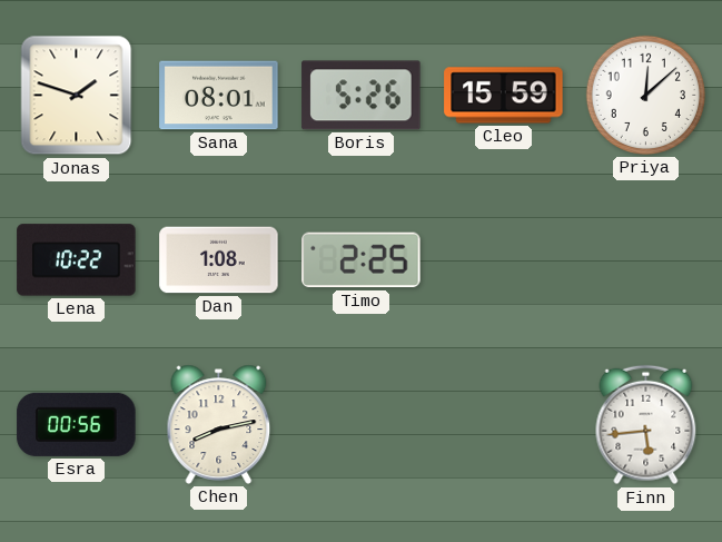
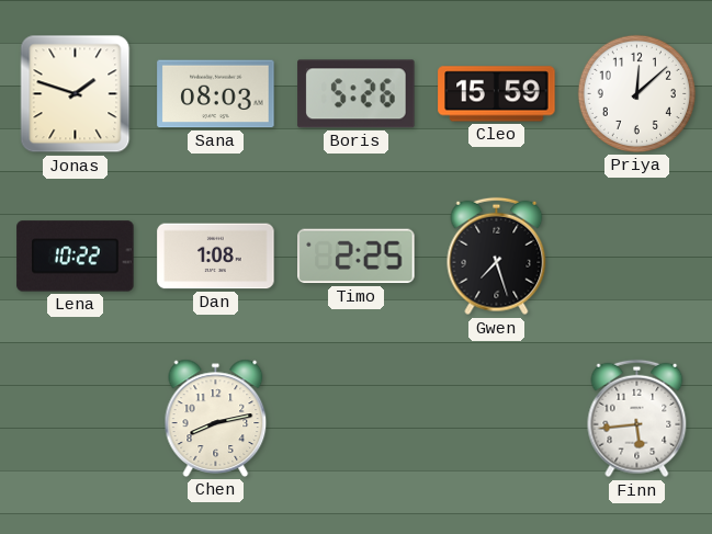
Sana: 08:01 -> 08:03
Gwen: none -> 7:27
Esra: 00:56 -> none
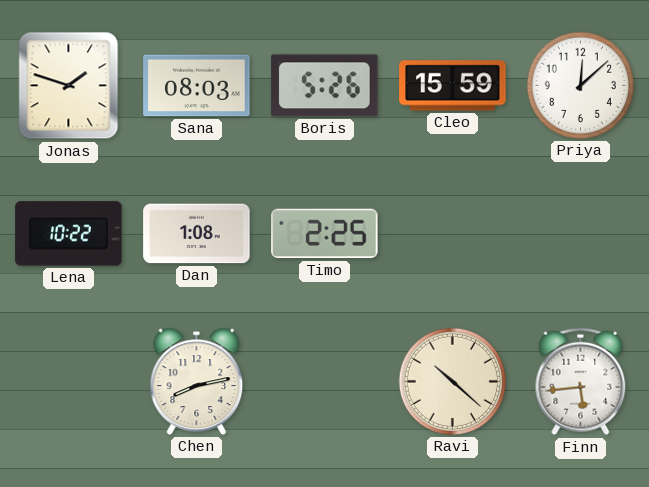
Gwen: 7:27 -> none
Ravi: none -> 10:22
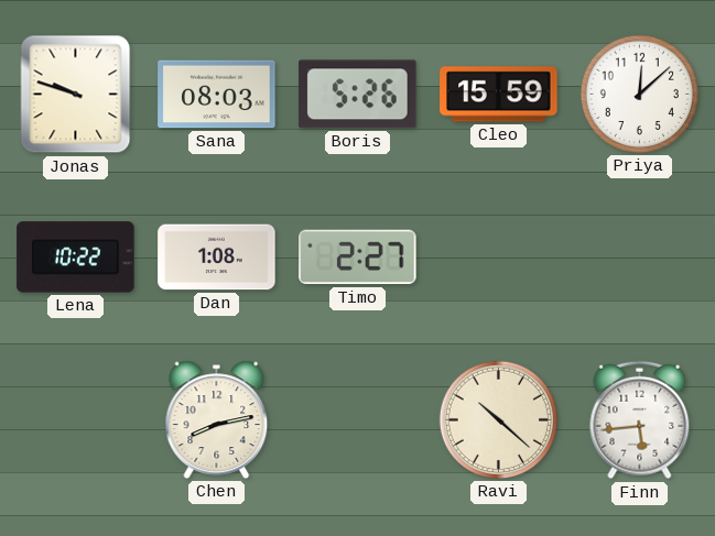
Jonas: 1:48 -> 9:48
Timo: 2:25 -> 2:27
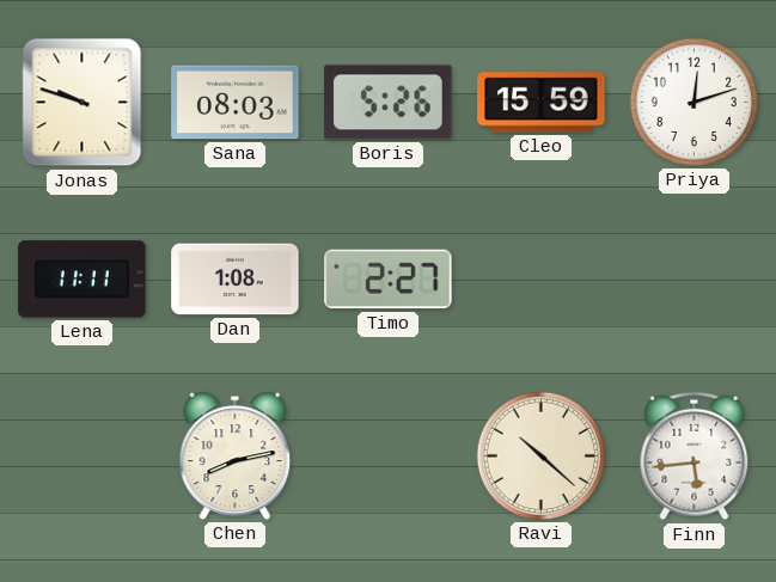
Priya: 12:08 -> 12:12
Lena: 10:22 -> 11:11
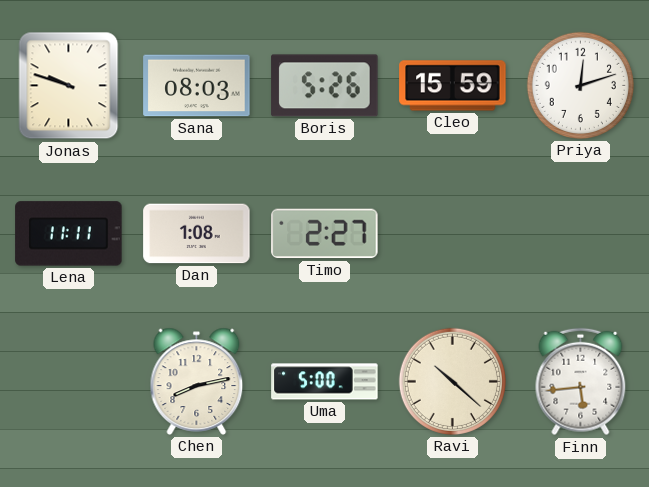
Uma: none -> 5:00
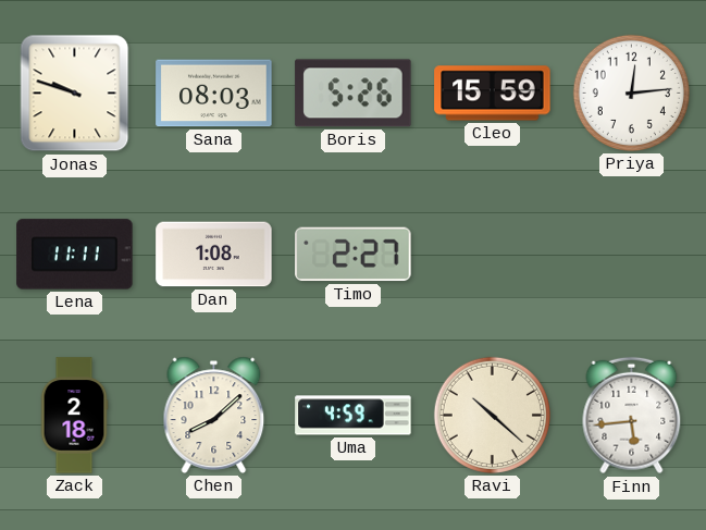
Priya: 12:12 -> 12:14
Zack: none -> 2:18
Chen: 8:13 -> 8:08
Uma: 5:00 -> 4:59
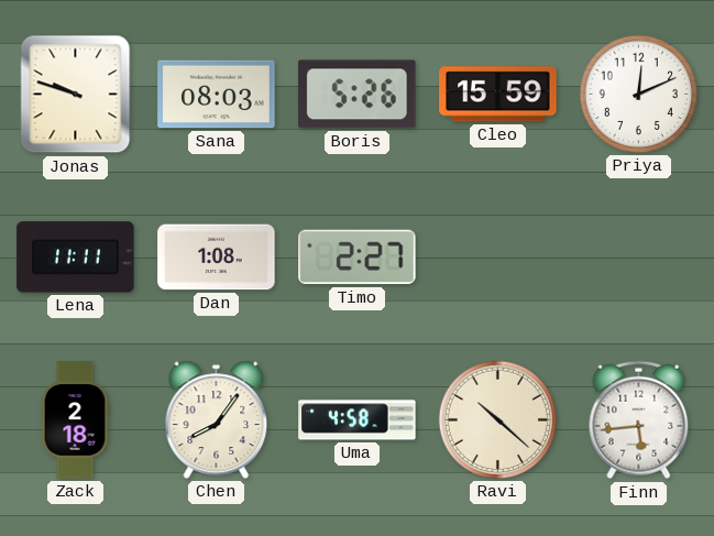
Priya: 12:14 -> 12:11
Chen: 8:08 -> 8:06
Uma: 4:59 -> 4:58
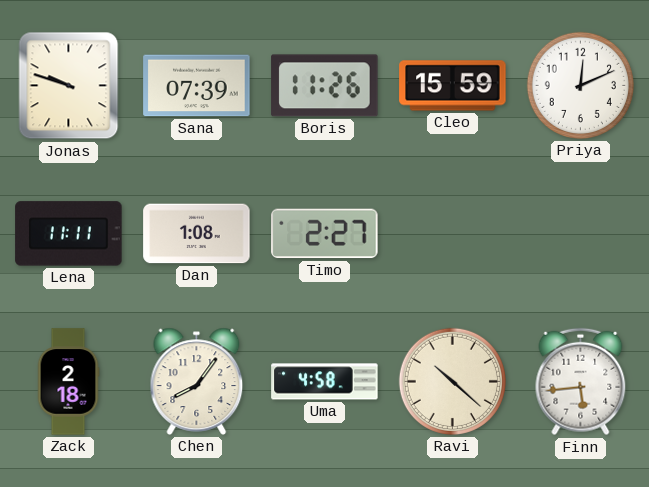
Sana: 08:03 -> 07:39
Boris: 5:26 -> 11:26
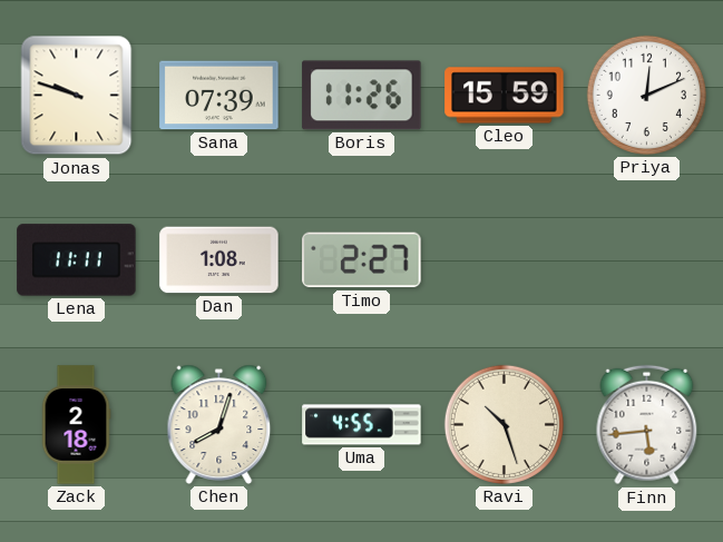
Chen: 8:06 -> 8:03
Uma: 4:58 -> 4:55
Ravi: 10:22 -> 10:27
